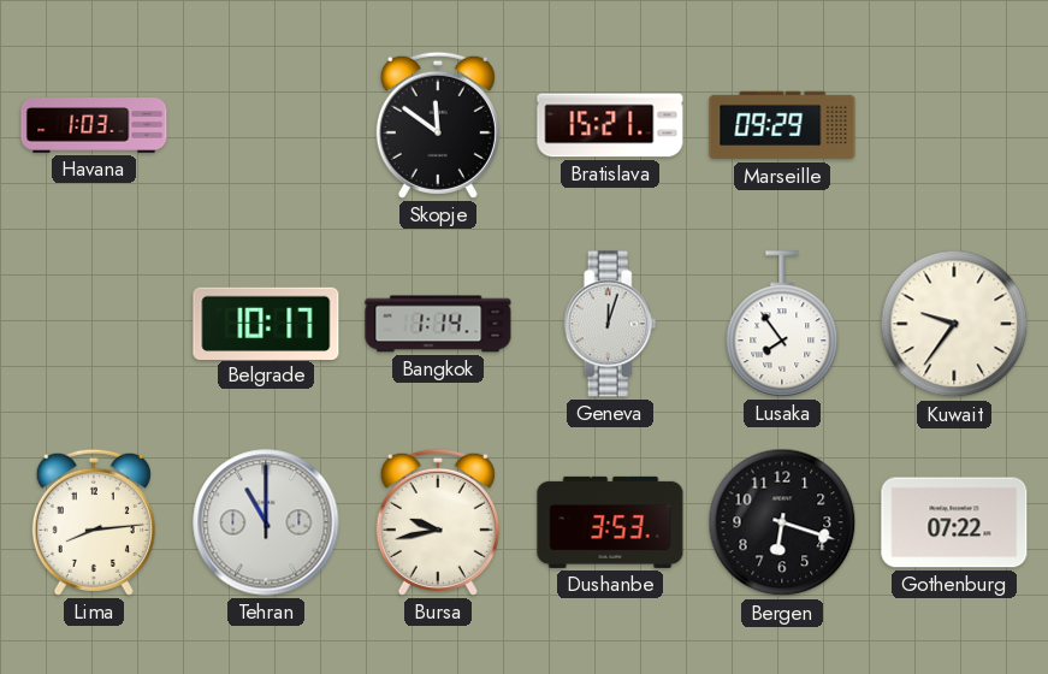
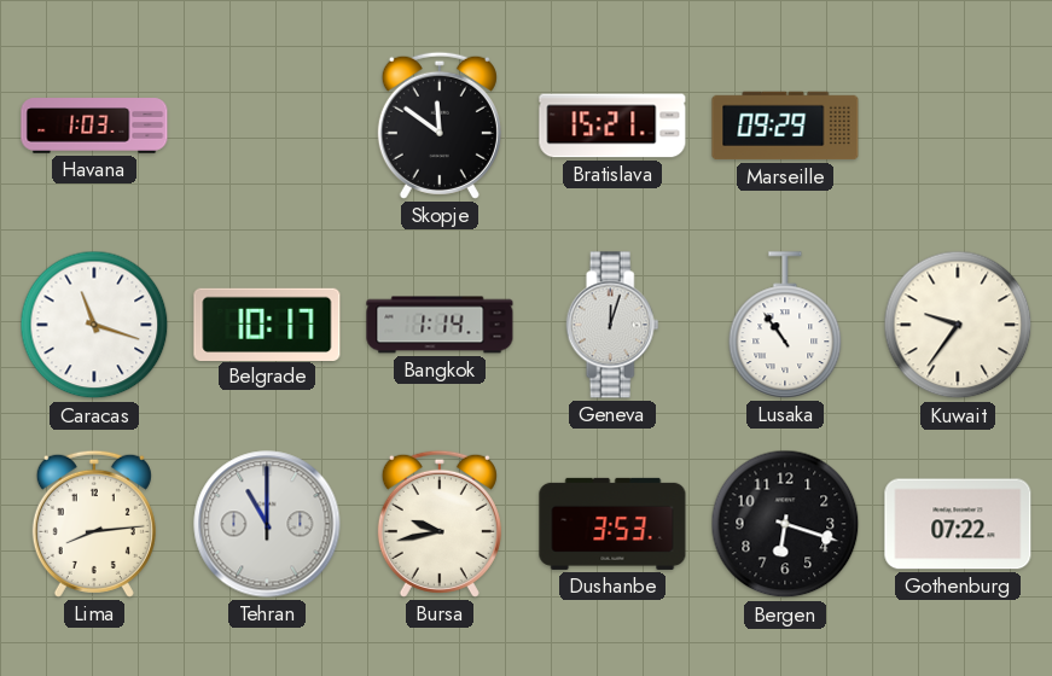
Caracas: none -> 11:18
Lusaka: 7:54 -> 10:54
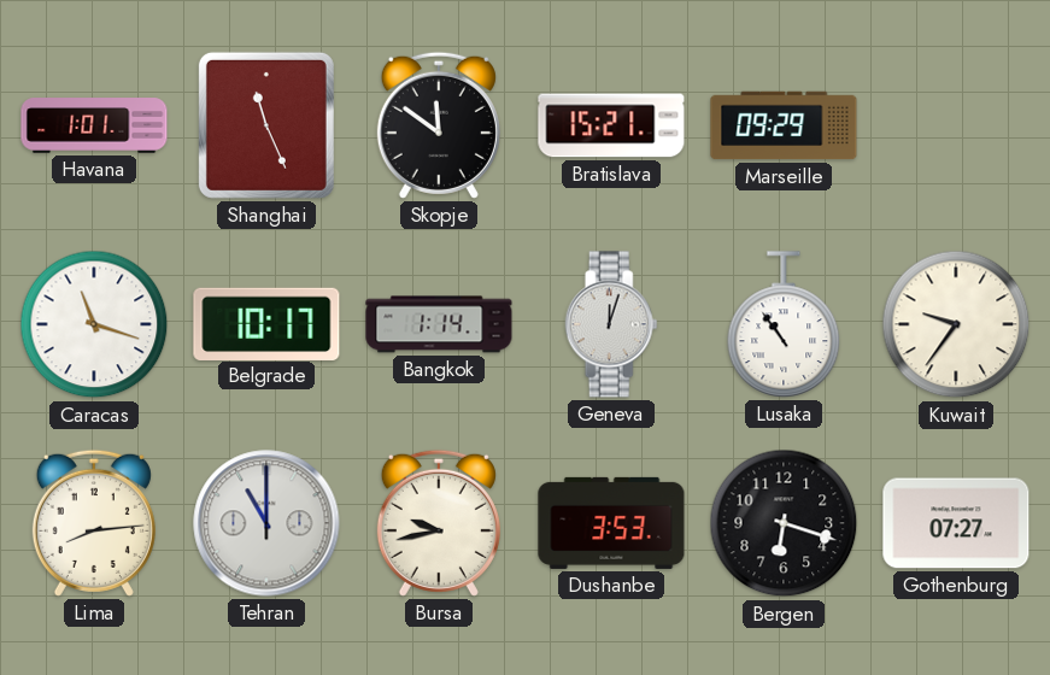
Havana: 1:03 -> 1:01
Shanghai: none -> 11:26
Gothenburg: 07:22 -> 07:27
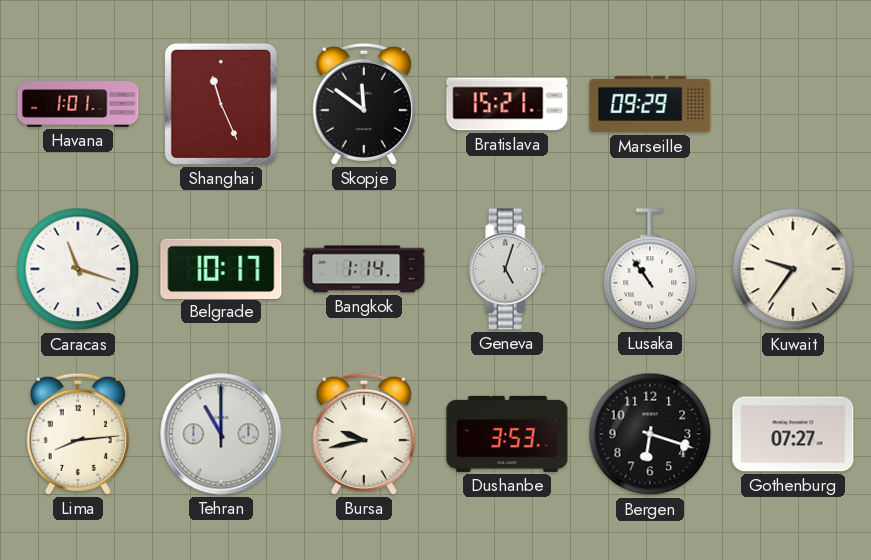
Geneva: 12:03 -> 5:03
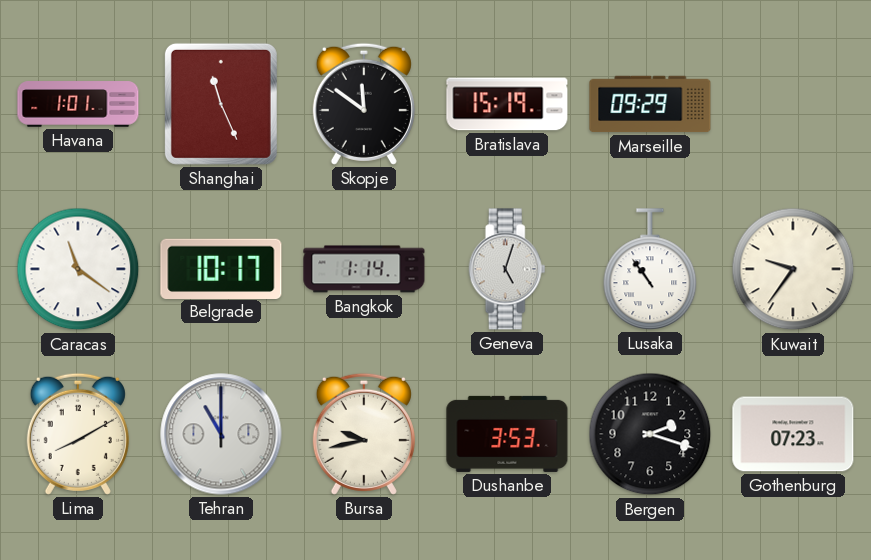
Bratislava: 15:21 -> 15:19
Caracas: 11:18 -> 11:21
Lima: 8:14 -> 8:10
Bergen: 6:18 -> 2:18
Gothenburg: 07:27 -> 07:23
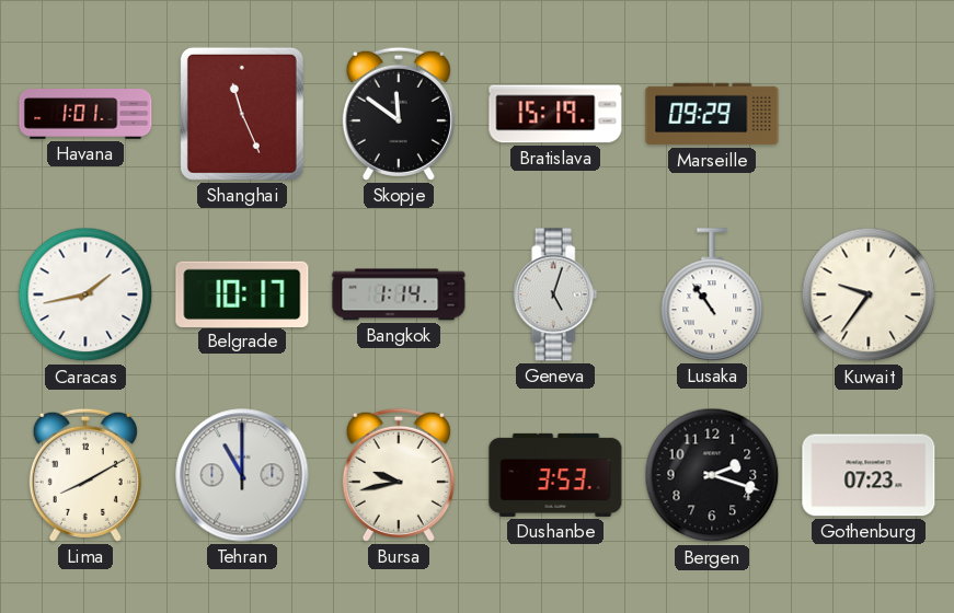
Caracas: 11:21 -> 1:43
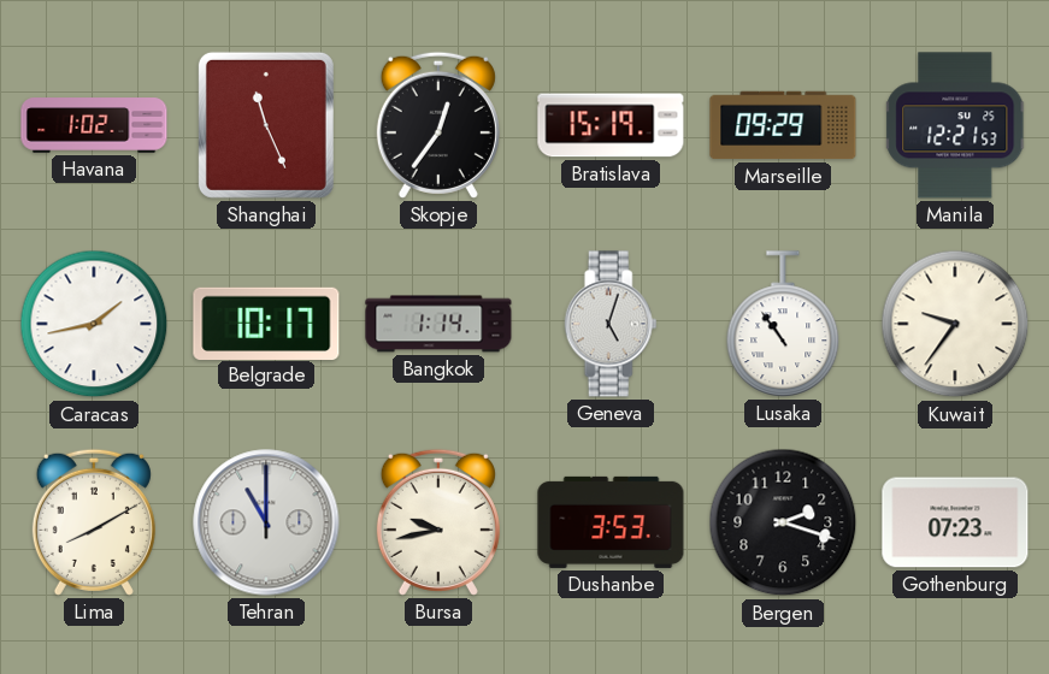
Havana: 1:01 -> 1:02
Skopje: 11:51 -> 12:36
Manila: none -> 12:21
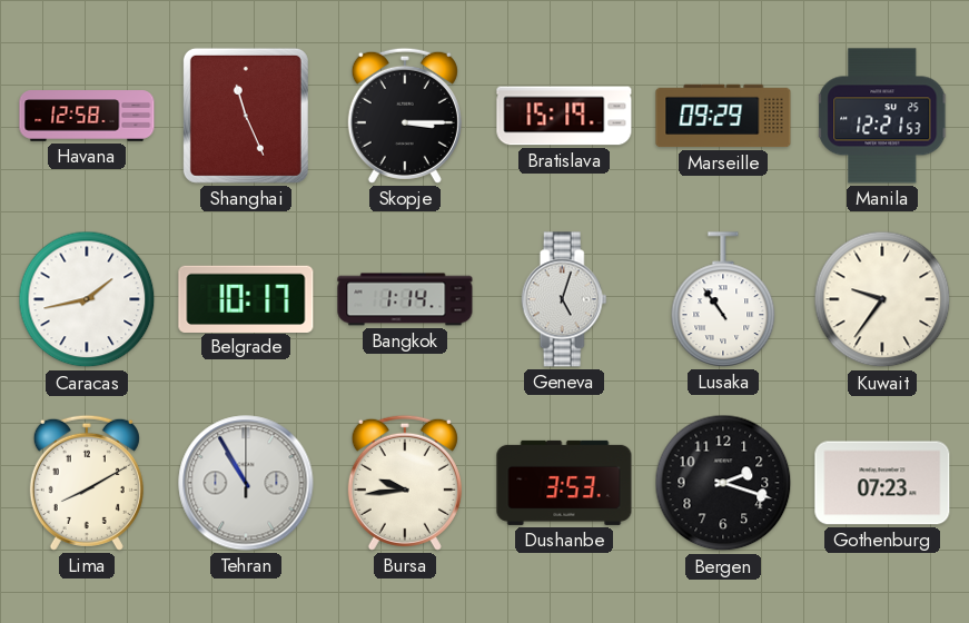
Havana: 1:02 -> 12:58
Skopje: 12:36 -> 3:15
Tehran: 11:00 -> 10:55
Bursa: 9:43 -> 9:44
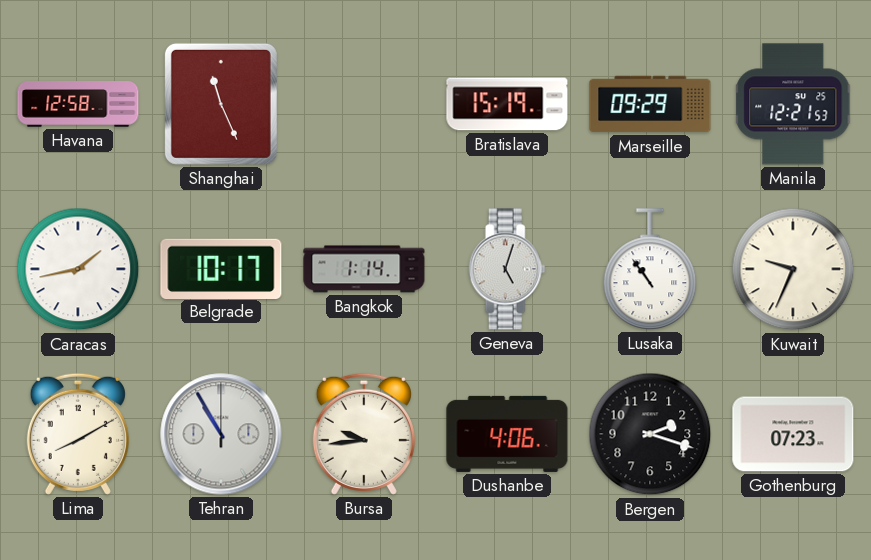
Skopje: 3:15 -> none
Kuwait: 9:36 -> 9:34
Dushanbe: 3:53 -> 4:06
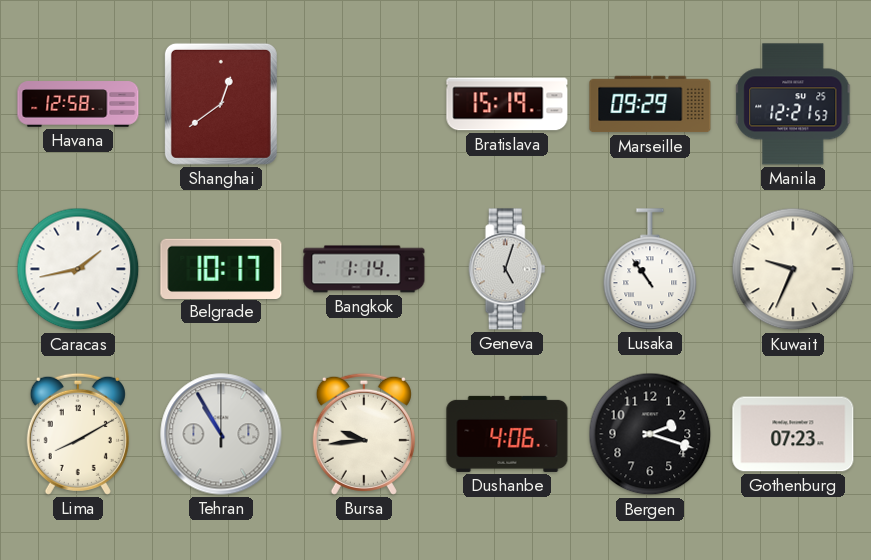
Shanghai: 11:26 -> 12:39
